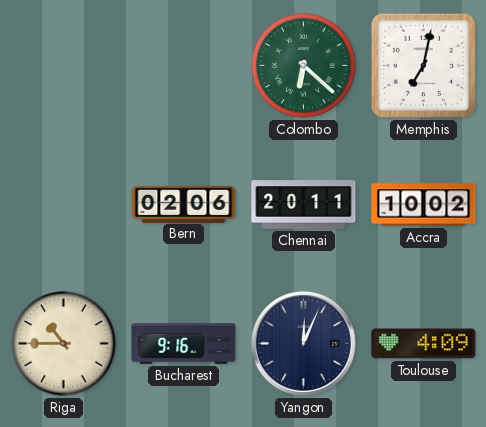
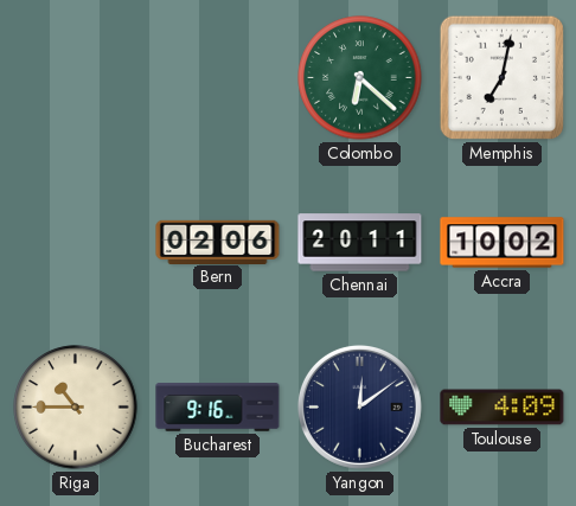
Yangon: 12:04 -> 12:09
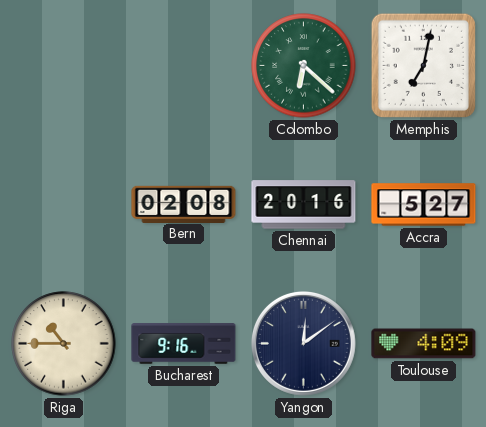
Bern: 02:06 -> 02:08
Chennai: 20:11 -> 20:16
Accra: 10:02 -> 5:27
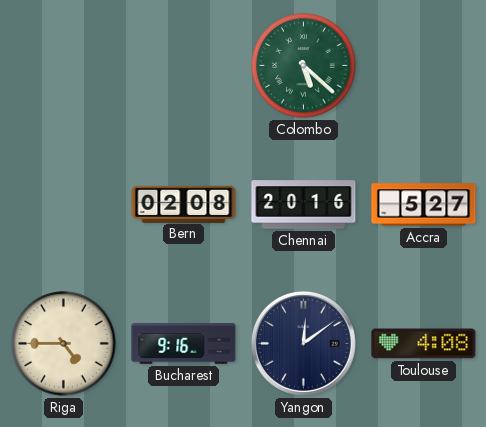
Colombo: 6:22 -> 5:22
Memphis: 7:02 -> none
Riga: 10:45 -> 4:45
Toulouse: 4:09 -> 4:08
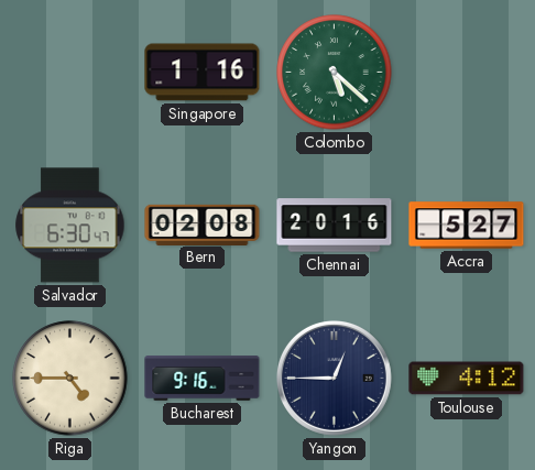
Singapore: none -> 1:16
Salvador: none -> 6:30
Yangon: 12:09 -> 12:45
Toulouse: 4:08 -> 4:12
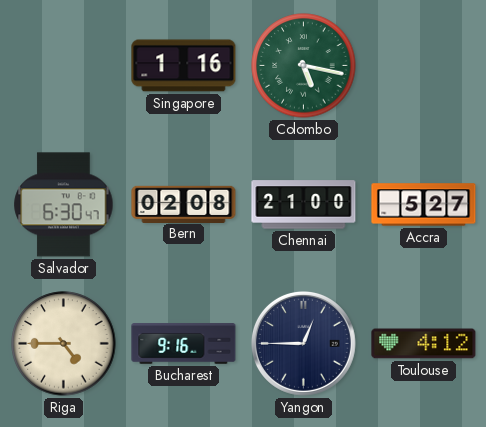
Colombo: 5:22 -> 5:17
Chennai: 20:16 -> 21:00
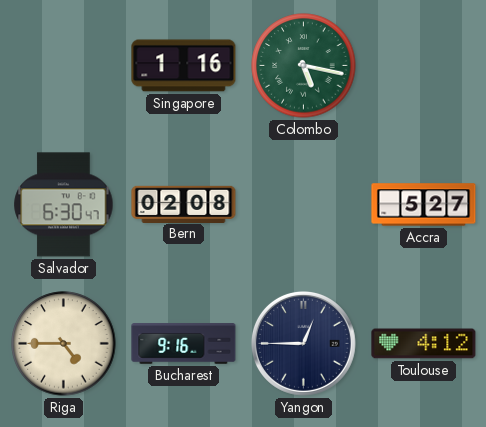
Chennai: 21:00 -> none
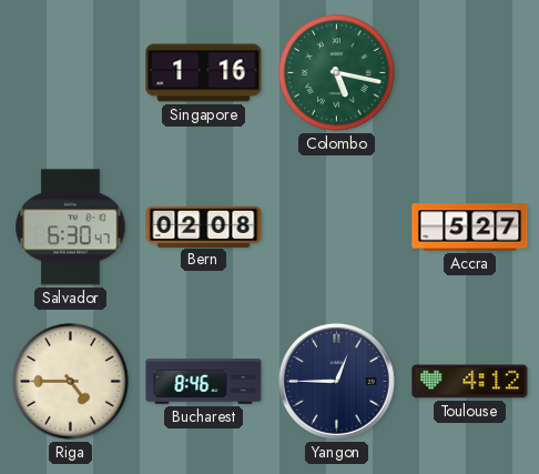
Bucharest: 9:16 -> 8:46
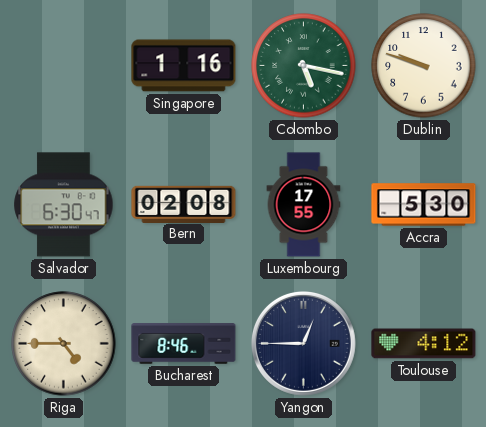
Dublin: none -> 9:48
Luxembourg: none -> 17:55
Accra: 5:27 -> 5:30
